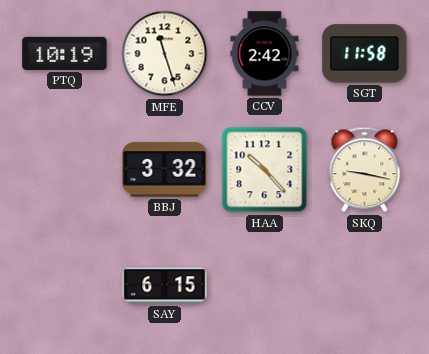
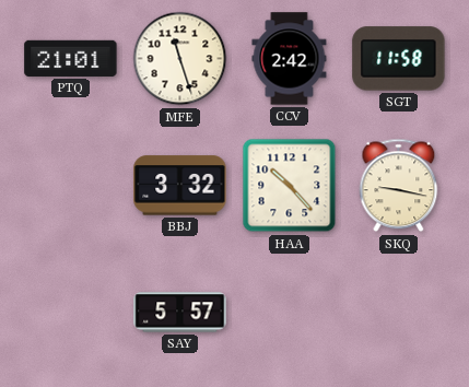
PTQ: 10:19 -> 21:01
SAY: 6:15 -> 5:57
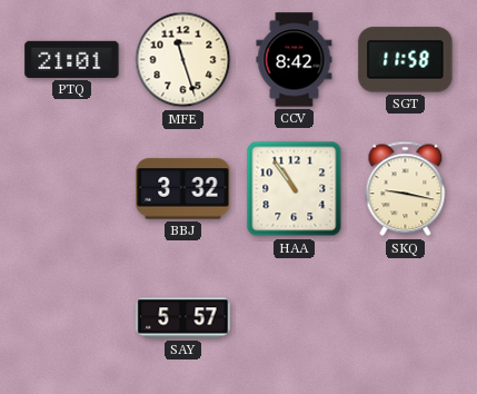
CCV: 2:42 -> 8:42
HAA: 10:23 -> 10:54
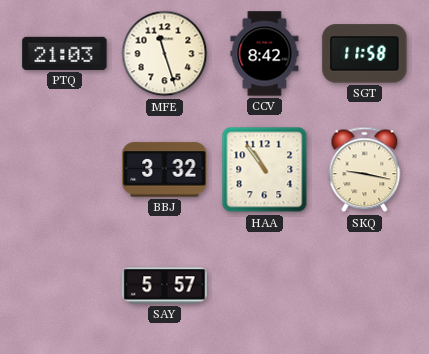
PTQ: 21:01 -> 21:03
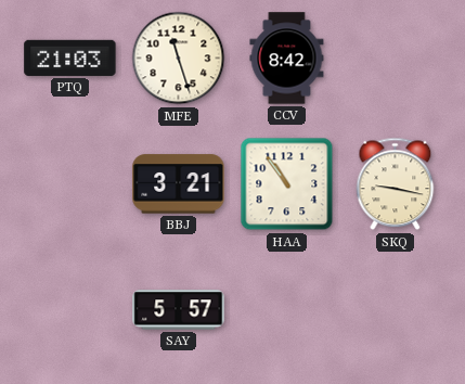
SGT: 11:58 -> none
BBJ: 3:32 -> 3:21
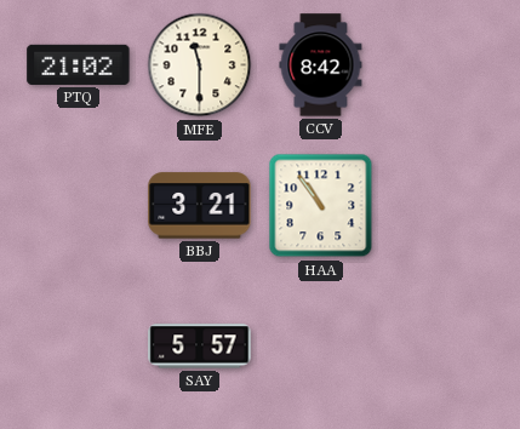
PTQ: 21:03 -> 21:02
MFE: 11:27 -> 11:30
SKQ: 9:17 -> none
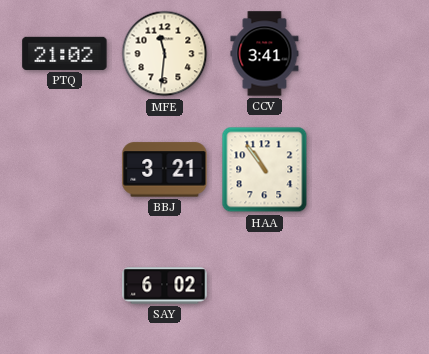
MFE: 11:30 -> 11:31
CCV: 8:42 -> 3:41
SAY: 5:57 -> 6:02
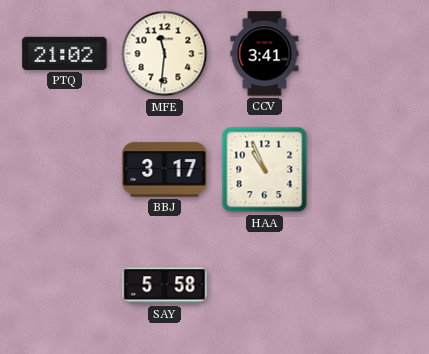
BBJ: 3:21 -> 3:17
HAA: 10:54 -> 10:56
SAY: 6:02 -> 5:58
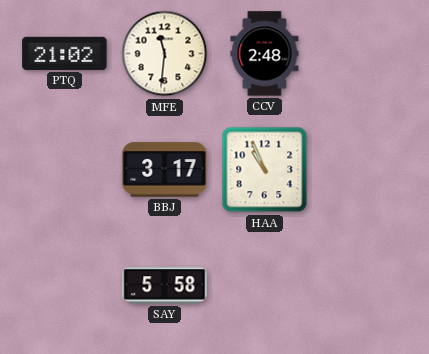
CCV: 3:41 -> 2:48
